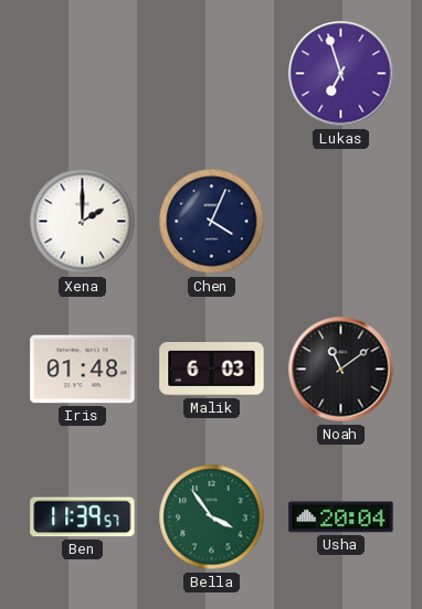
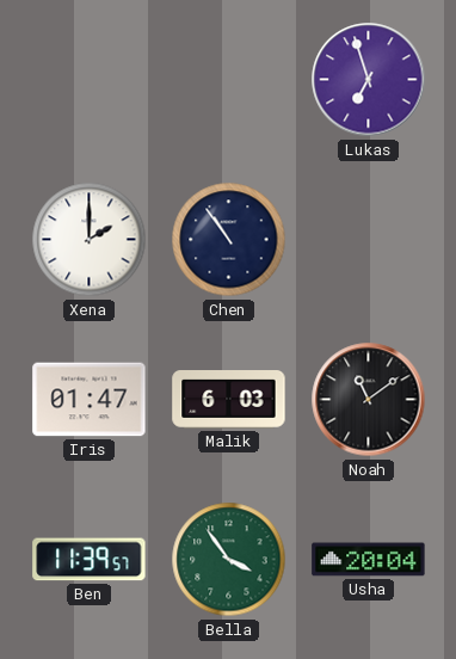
Chen: 4:04 -> 10:54
Iris: 01:48 -> 01:47
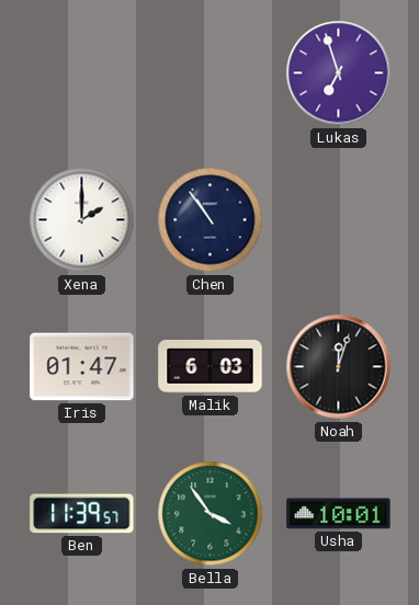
Noah: 11:09 -> 12:03
Usha: 20:04 -> 10:01
